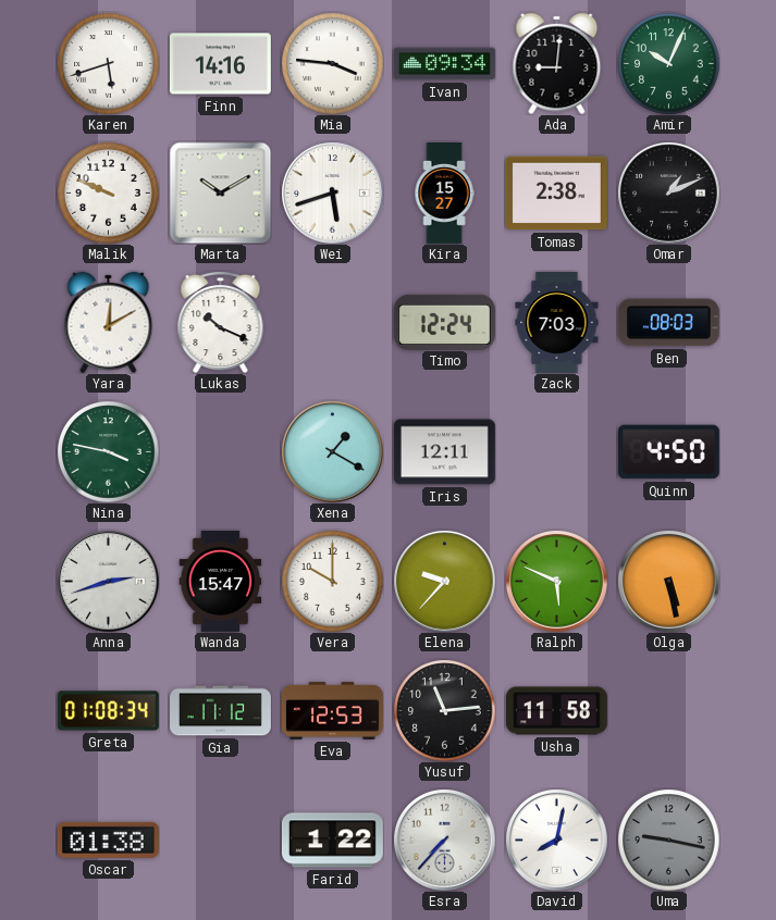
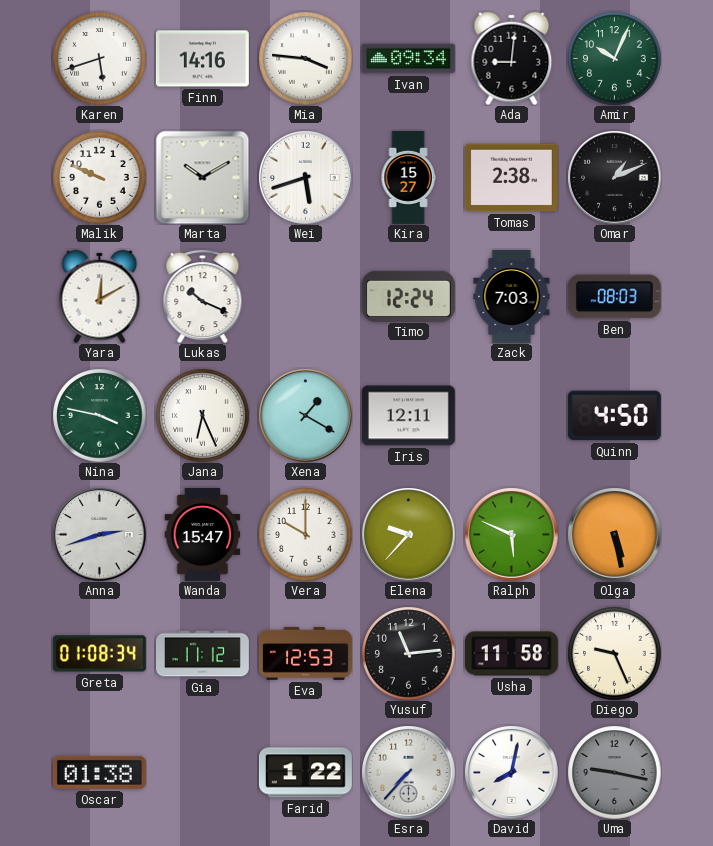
Jana: none -> 6:26
Diego: none -> 9:26
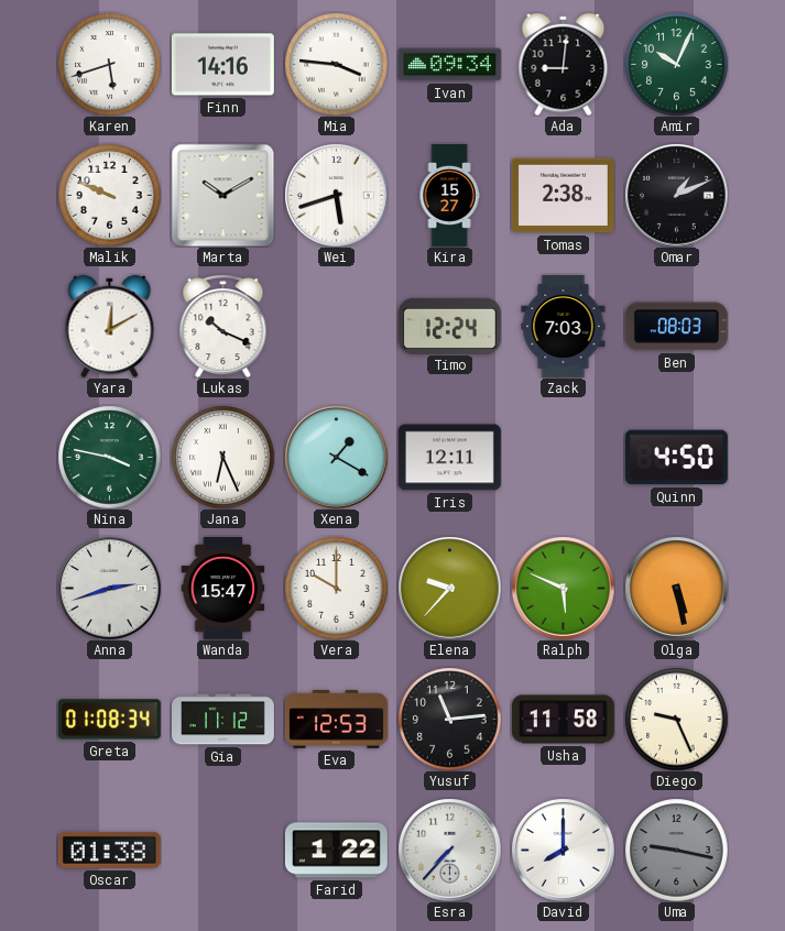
David: 8:02 -> 8:00
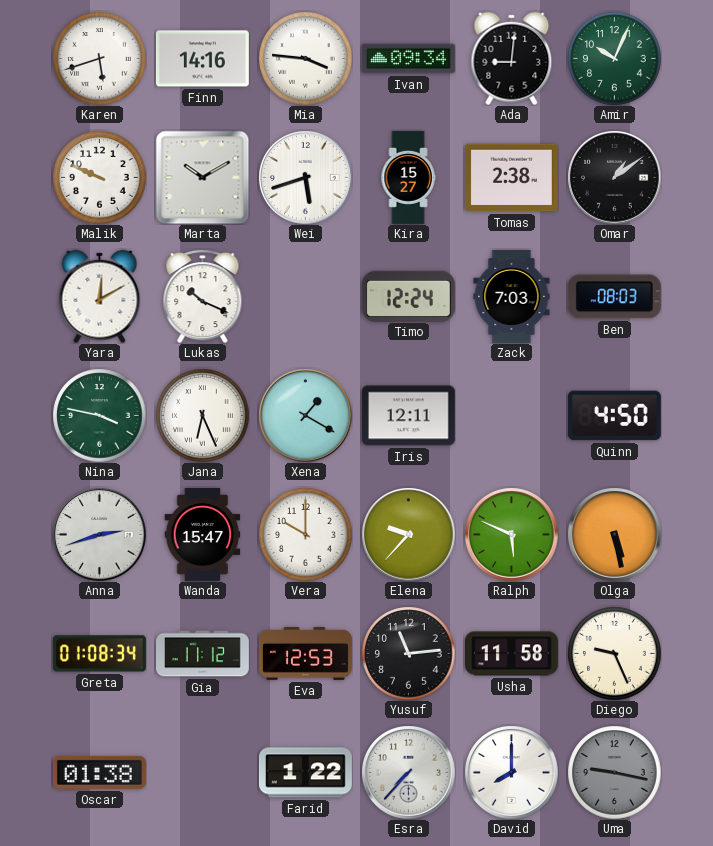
Omar: 1:11 -> 1:09
